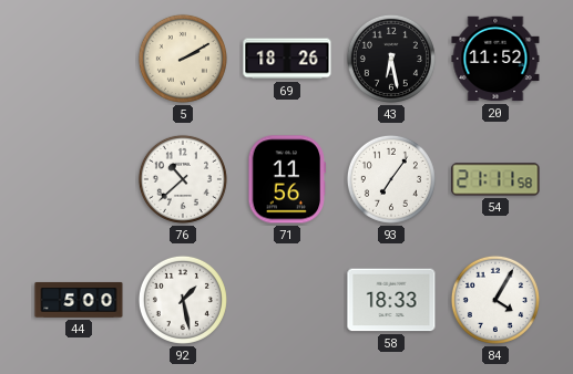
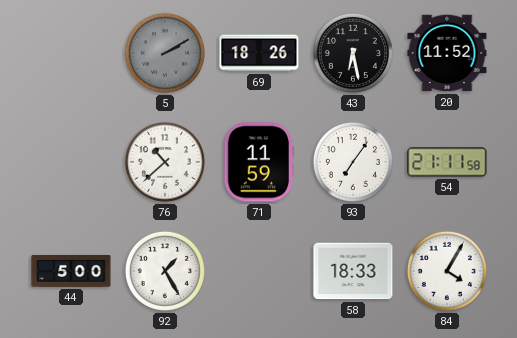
5 dial: cream -> grey
71: 11:56 -> 11:59
92: 1:28 -> 1:25
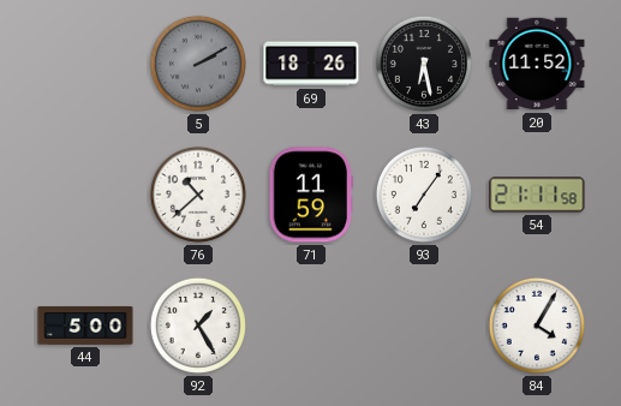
58: 18:33 -> none
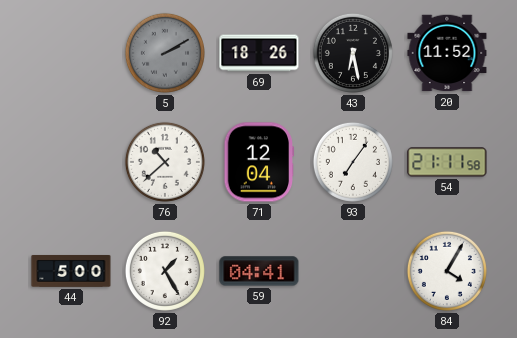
71: 11:59 -> 12:04
59: none -> 04:41
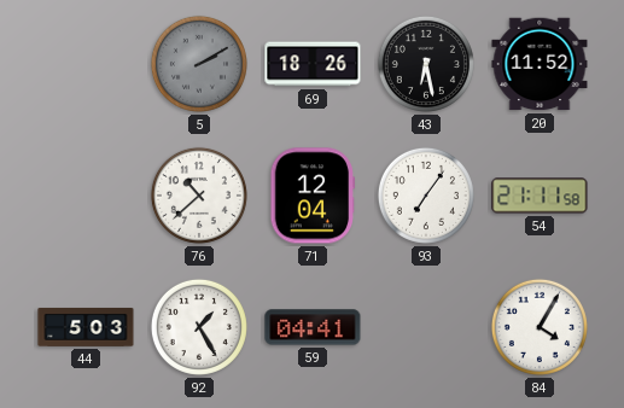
44: 5:00 -> 5:03
